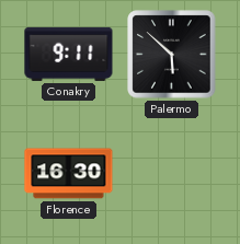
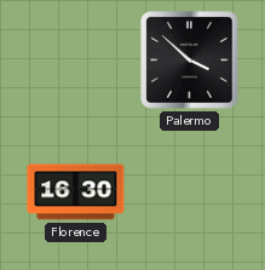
Conakry: 9:11 -> none
Palermo: 5:52 -> 3:52
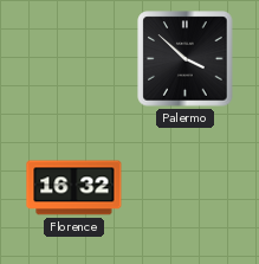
Florence: 16:30 -> 16:32
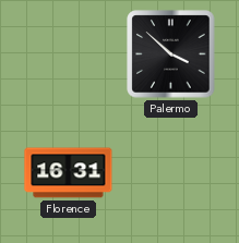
Florence: 16:32 -> 16:31
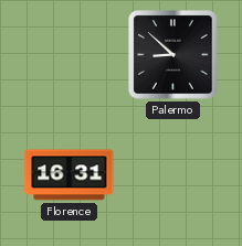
Palermo: 3:52 -> 8:52
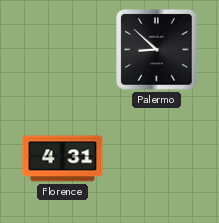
Florence: 16:31 -> 4:31
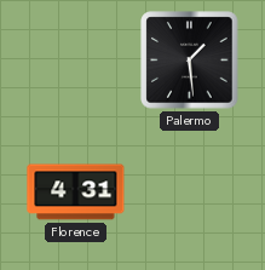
Palermo: 8:52 -> 1:29
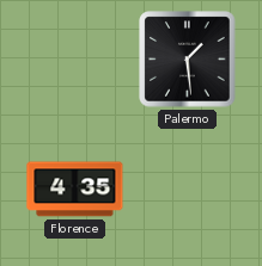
Florence: 4:31 -> 4:35
